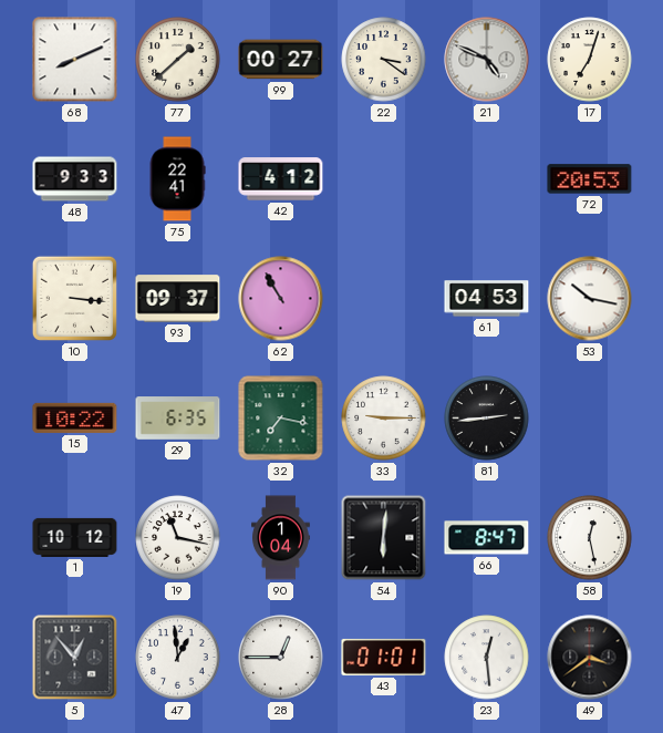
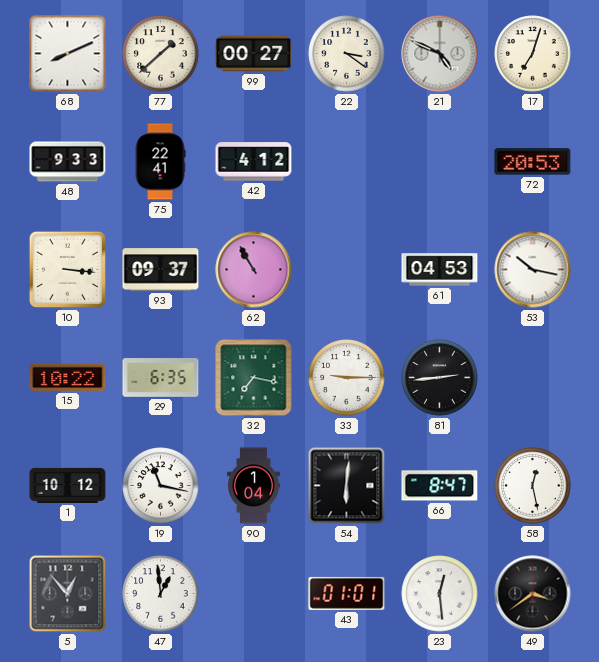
28: 12:45 -> none
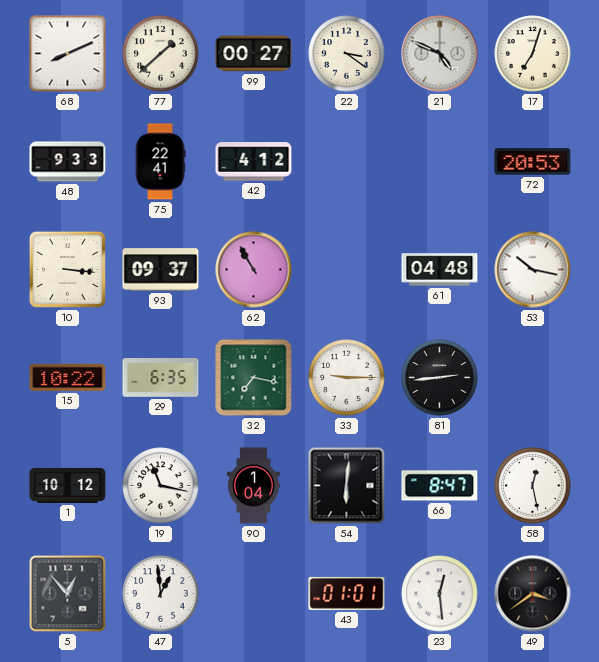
61: 04:53 -> 04:48
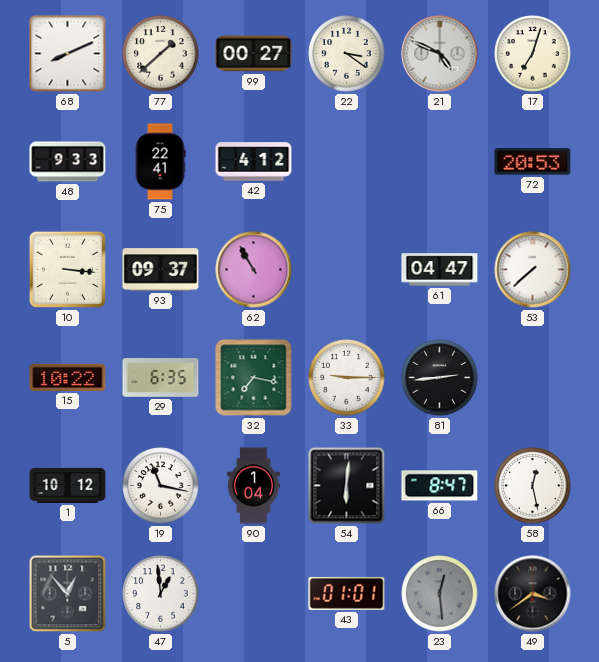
61: 04:48 -> 04:47
53: 10:17 -> 7:38
23 dial: white -> grey
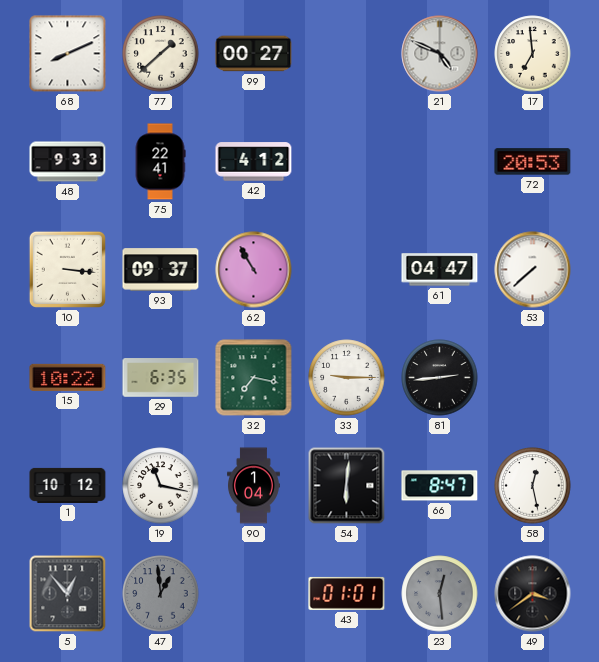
22: 3:21 -> none
17: 7:03 -> 6:59
47 dial: white -> grey
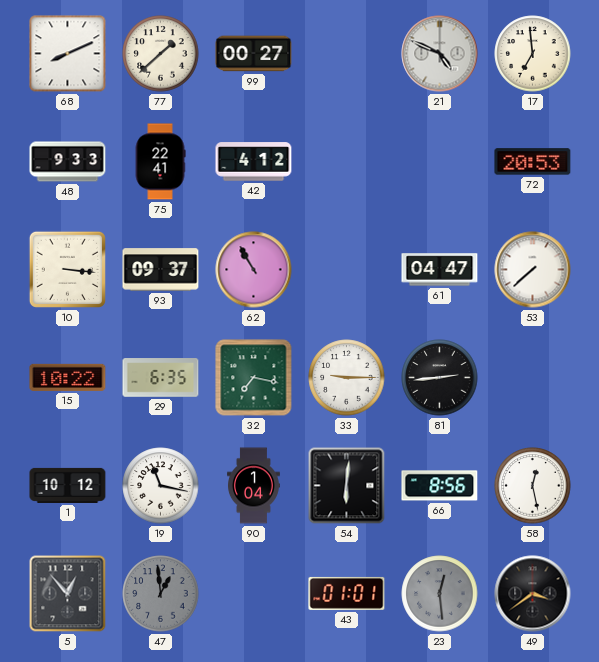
66: 8:47 -> 8:56
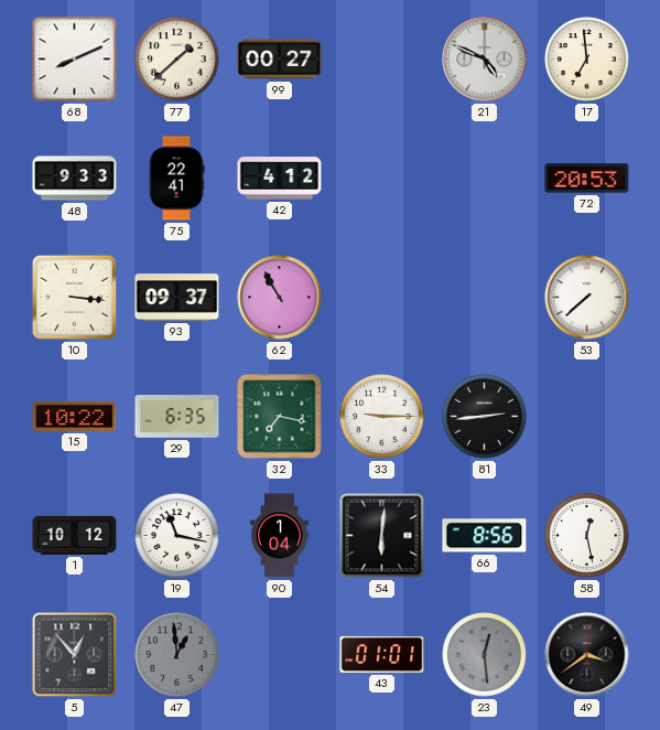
61: 04:47 -> none
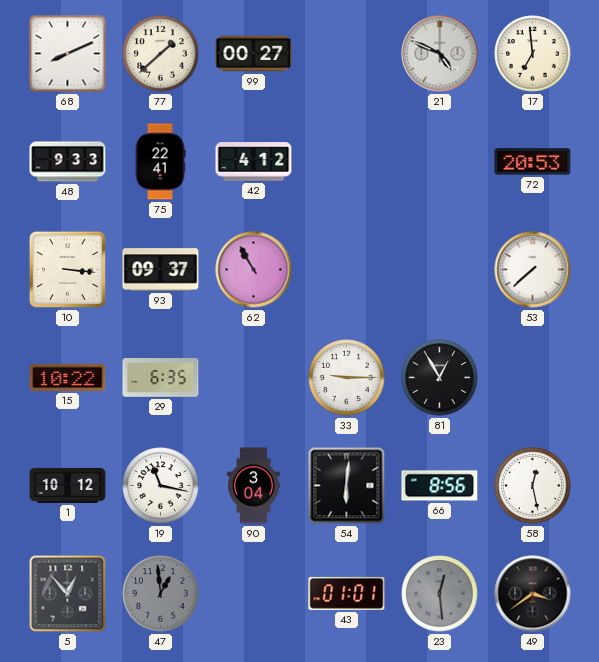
32: 7:17 -> none
81: 2:44 -> 12:55
90: 1:04 -> 3:04
